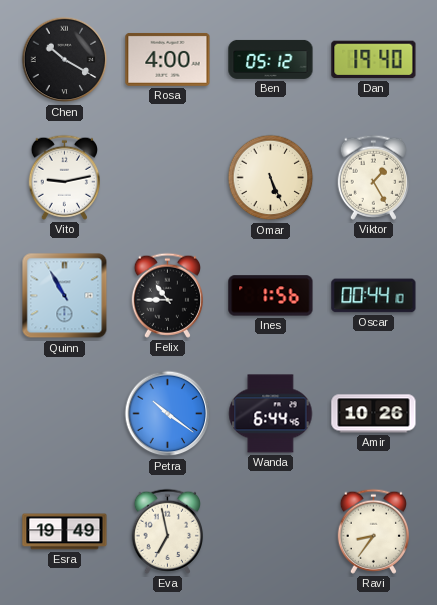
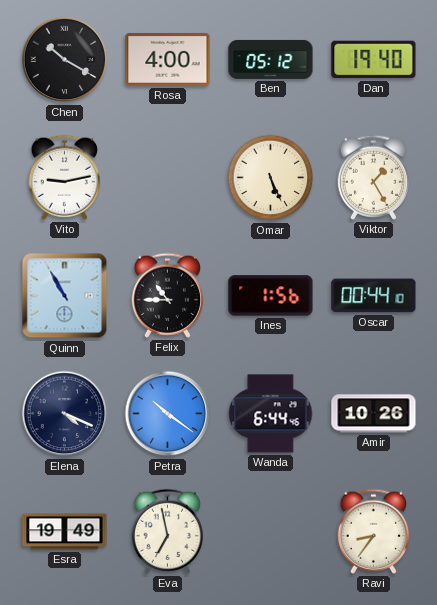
Elena: none -> 4:19
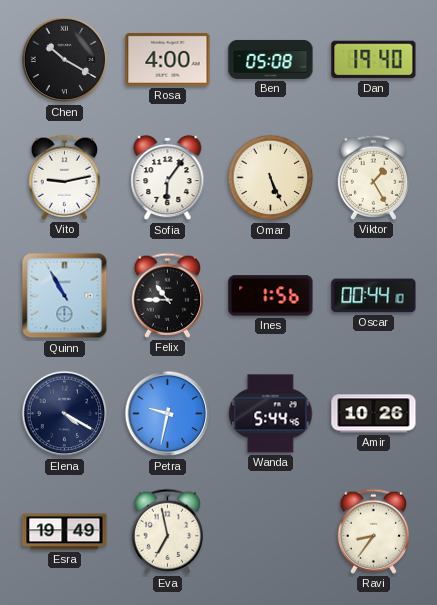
Ben: 05:12 -> 05:08
Sofia: none -> 6:06
Elena: 4:19 -> 4:20
Petra: 10:21 -> 9:32
Wanda: 6:44 -> 5:44
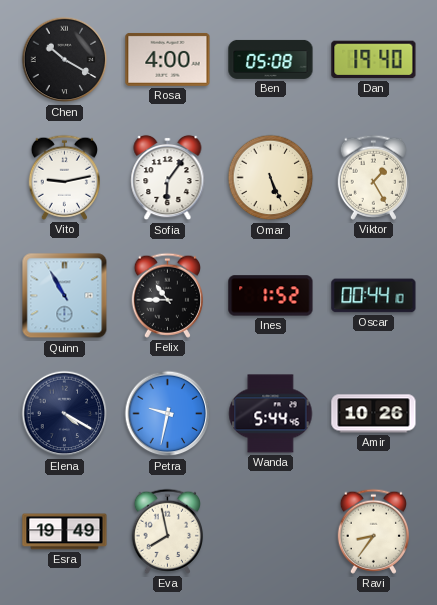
Ines: 1:56 -> 1:52
Eva: 6:58 -> 7:58
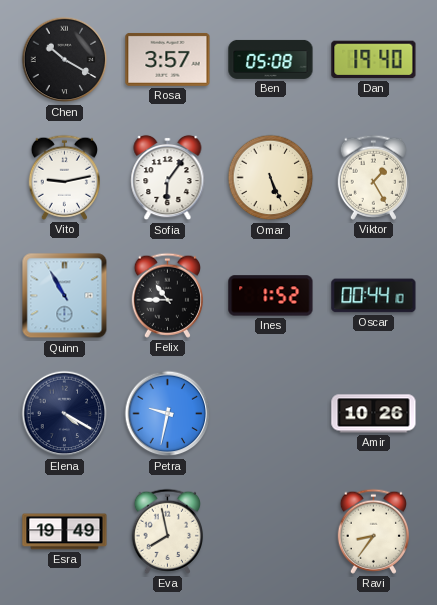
Rosa: 4:00 -> 3:57
Wanda: 5:44 -> none
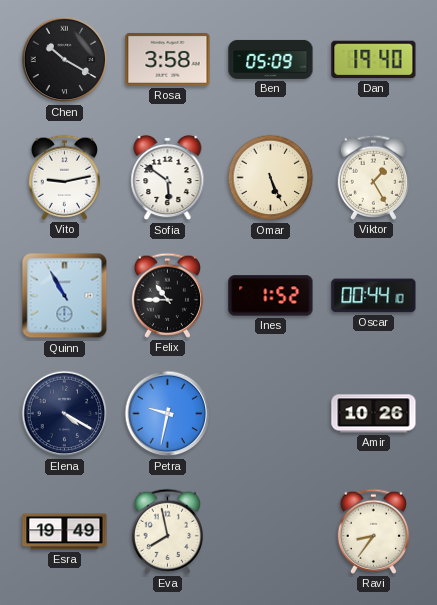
Rosa: 3:57 -> 3:58
Ben: 05:08 -> 05:09
Sofia: 6:06 -> 5:51
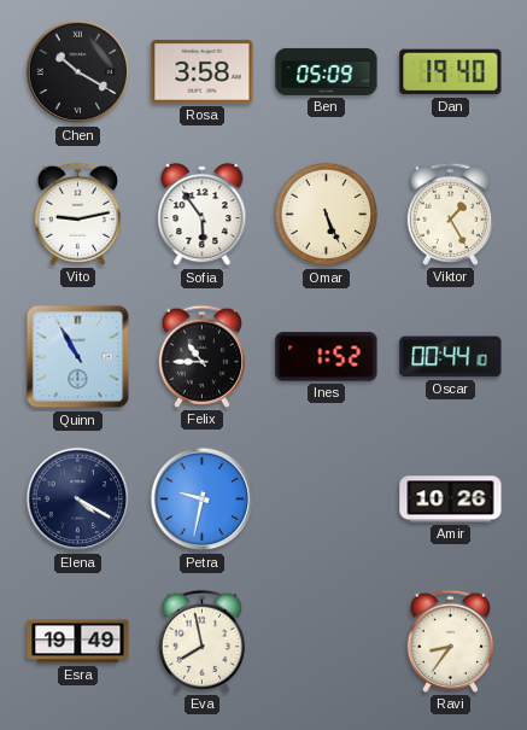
Sofia: 5:51 -> 5:54
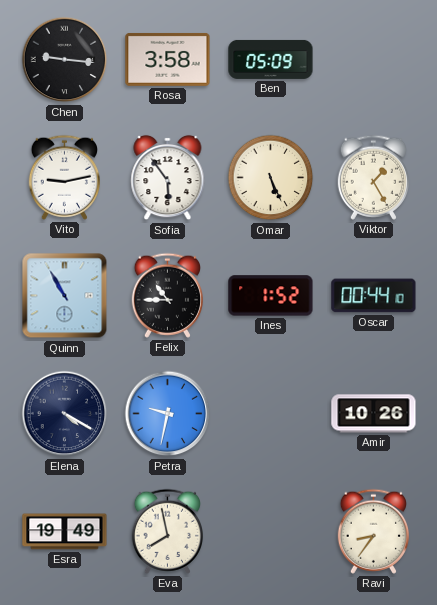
Chen: 10:20 -> 9:16
Dan: 19:40 -> none
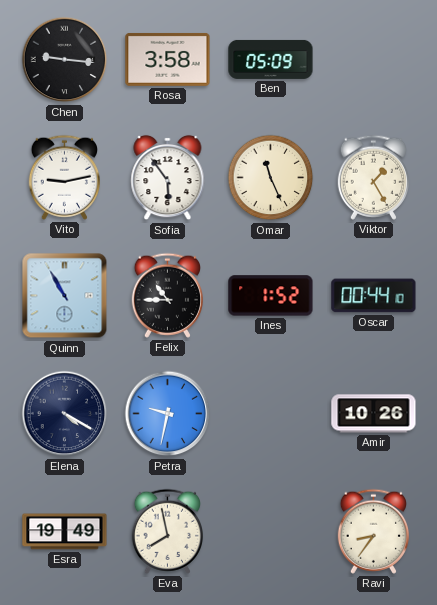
Omar: 5:26 -> 11:26
